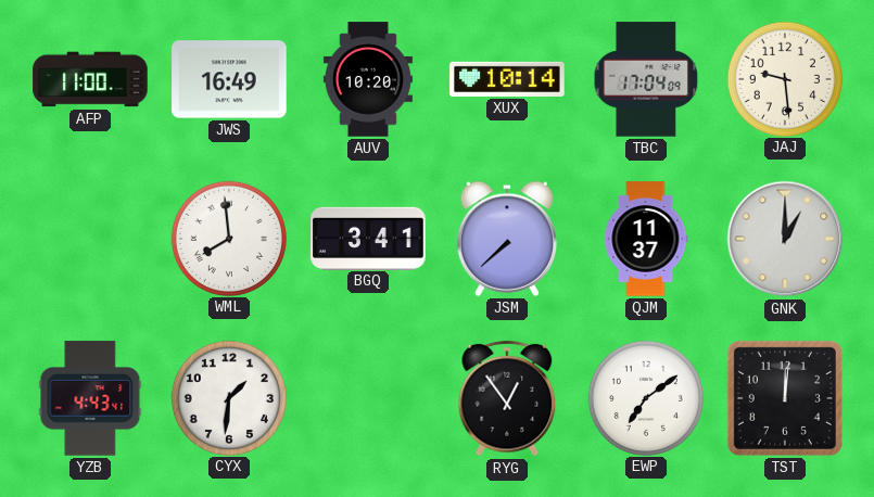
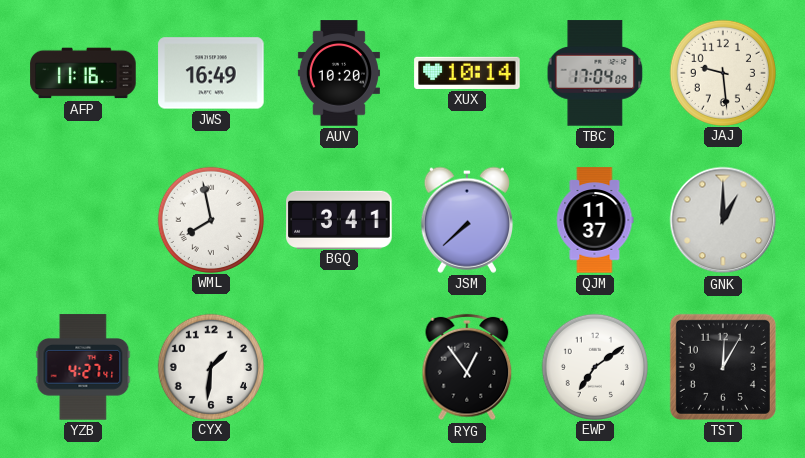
AFP: 11:00 -> 11:16
WML: 7:59 -> 7:58
YZB: 4:43 -> 4:27
TST: 12:01 -> 12:05
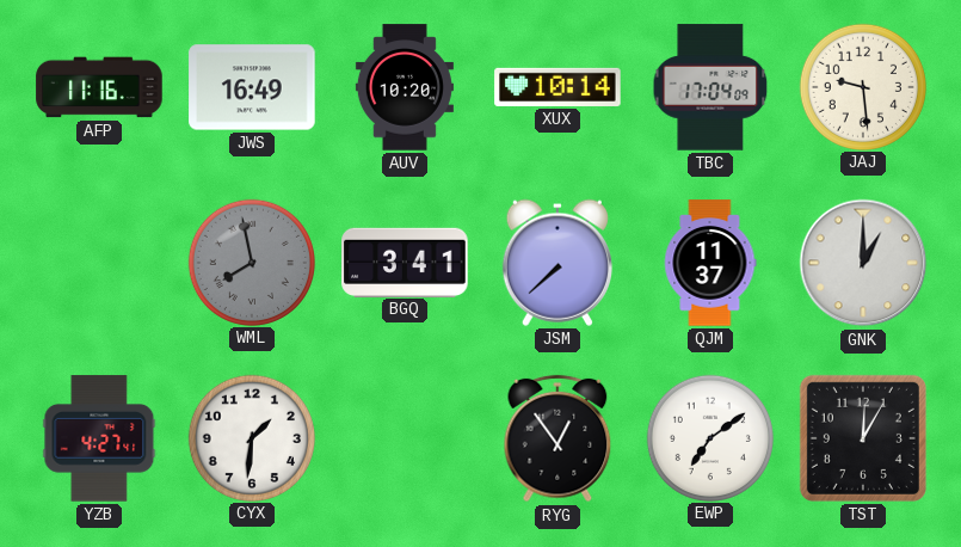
WML dial: white -> grey
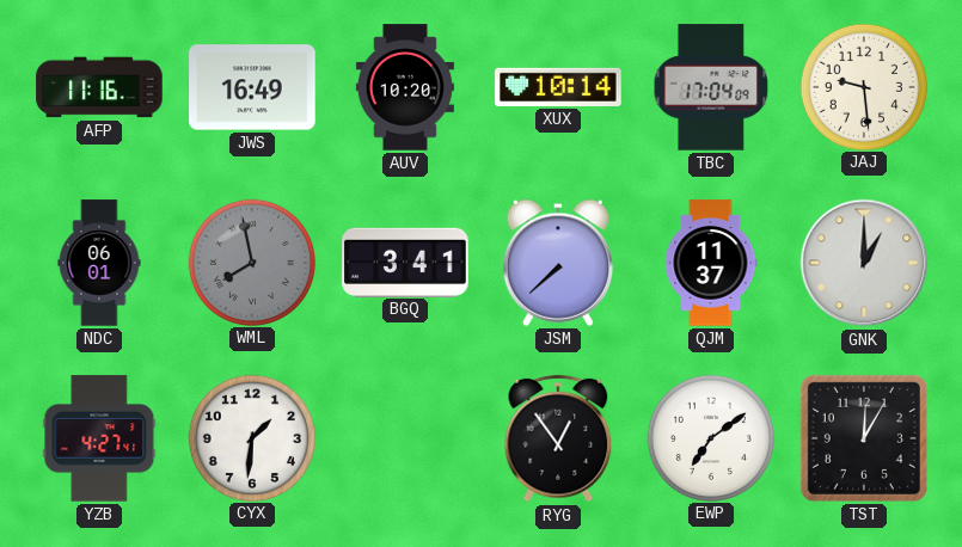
NDC: none -> 06:01
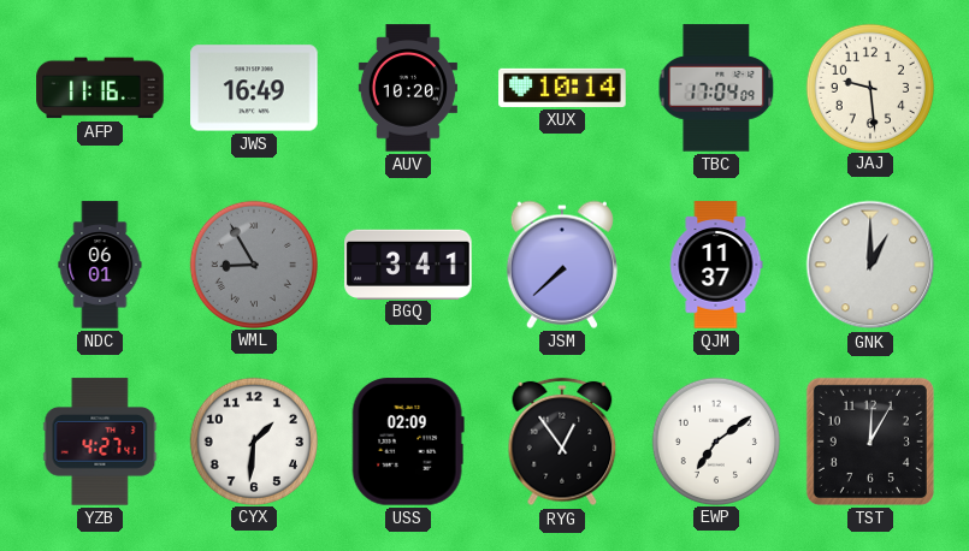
WML: 7:58 -> 8:55
USS: none -> 02:09
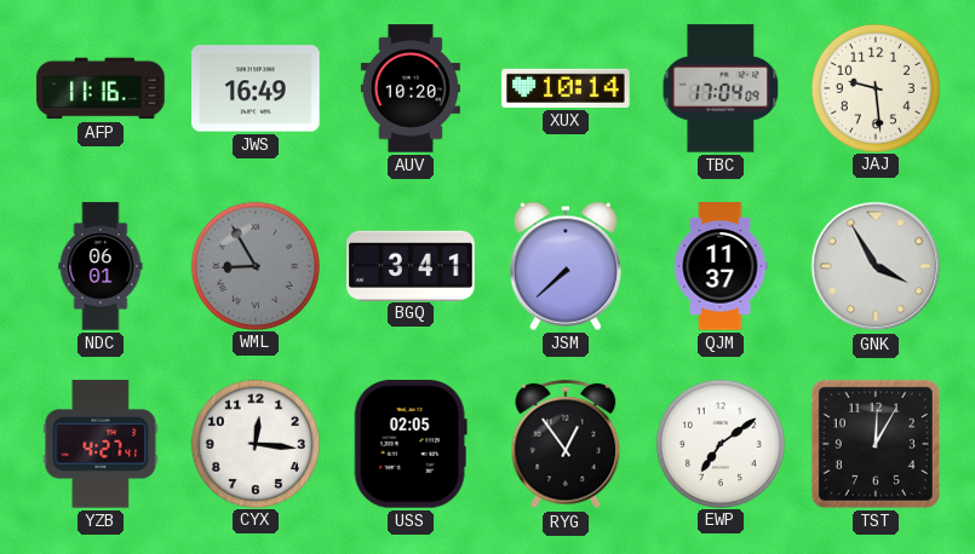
GNK: 1:00 -> 3:55
CYX: 1:31 -> 12:16
USS: 02:09 -> 02:05
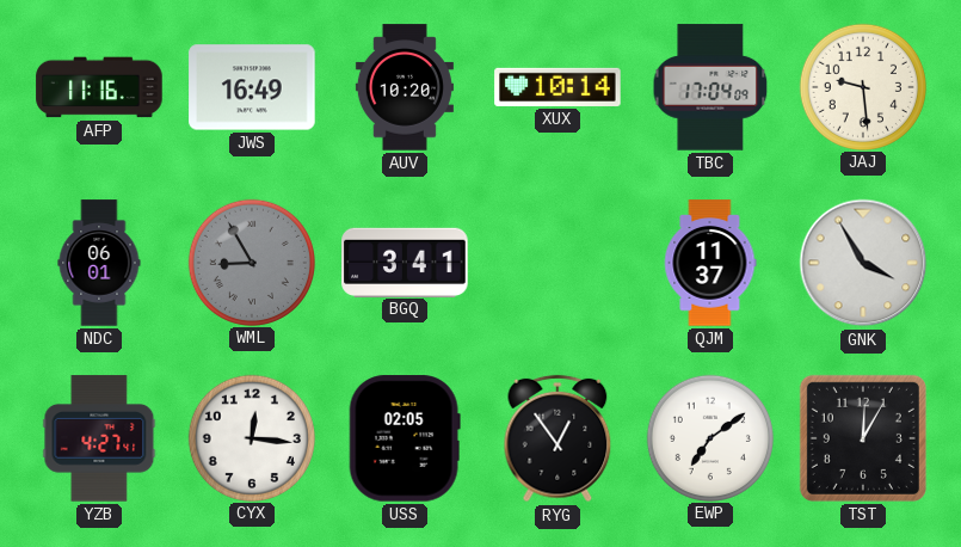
JSM: 7:38 -> none
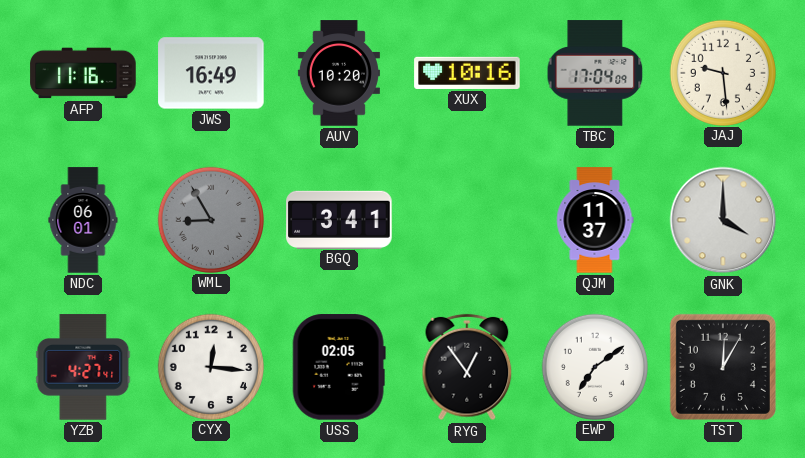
XUX: 10:14 -> 10:16
GNK: 3:55 -> 4:00
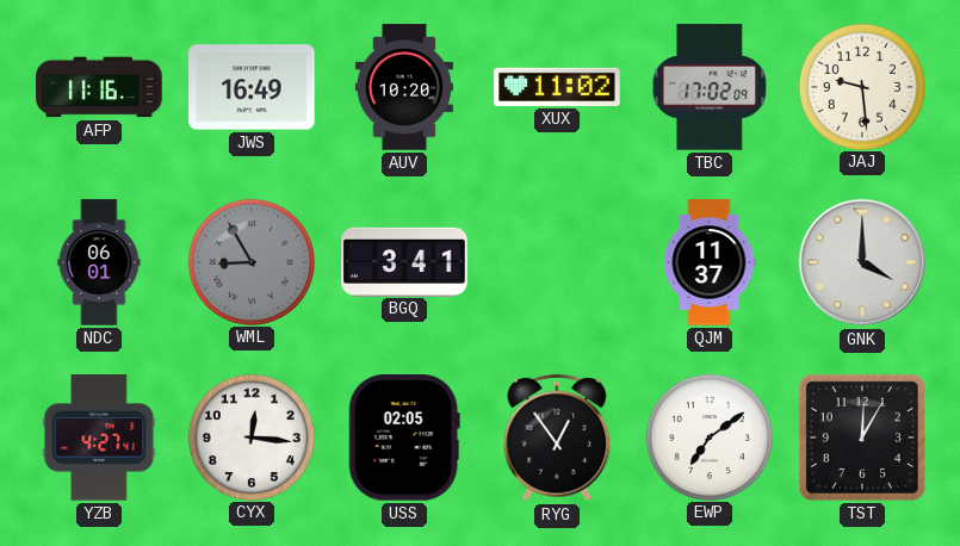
XUX: 10:16 -> 11:02
TBC: 17:04 -> 17:02
